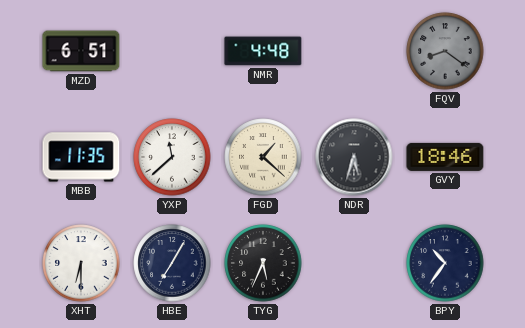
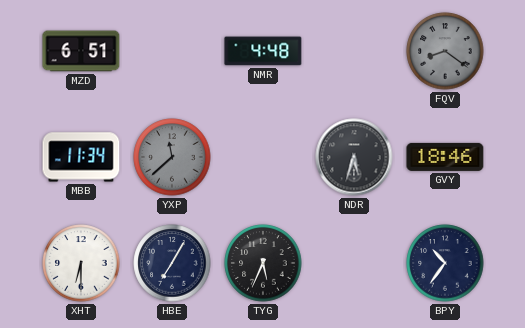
MBB: 11:35 -> 11:34
YXP dial: white -> grey
FGD: 1:22 -> none
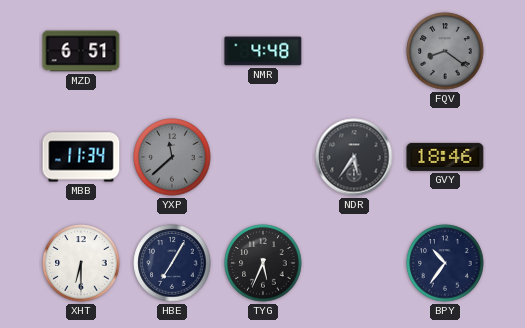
NDR: 5:33 -> 5:36
